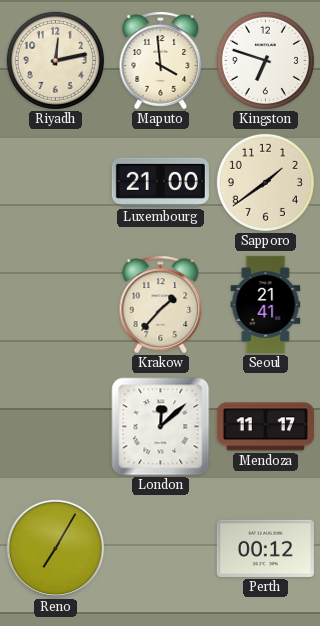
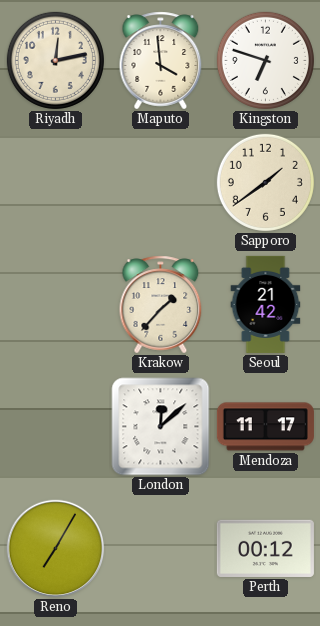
Luxembourg: 21:00 -> none
Seoul: 21:41 -> 21:42
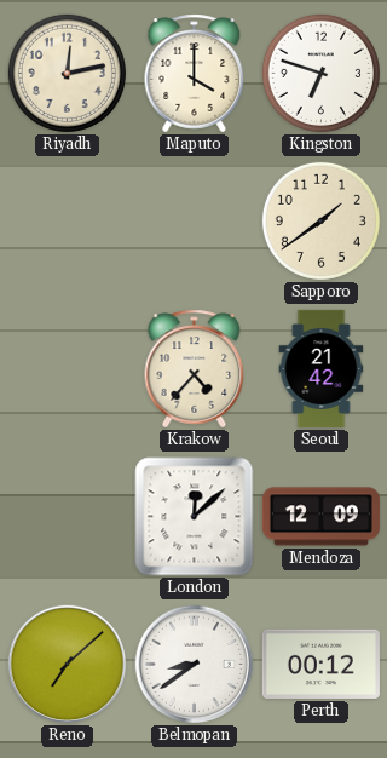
Maputo: 3:59 -> 4:00
Krakow: 1:37 -> 4:37
Mendoza: 11:17 -> 12:09
Reno: 7:05 -> 7:08
Belmopan: none -> 8:39
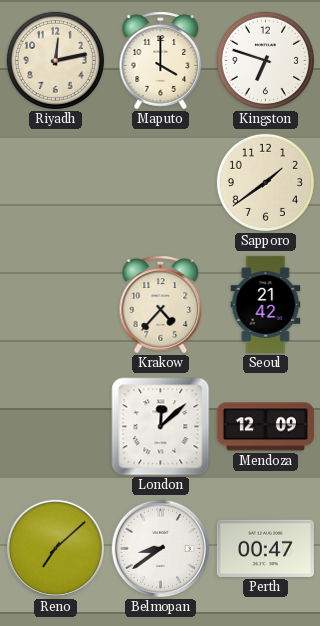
Perth: 00:12 -> 00:47
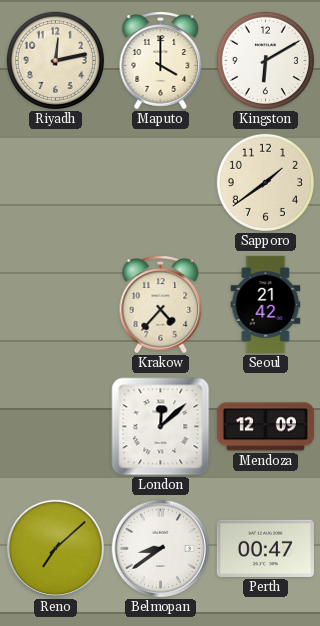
Kingston: 6:48 -> 6:10
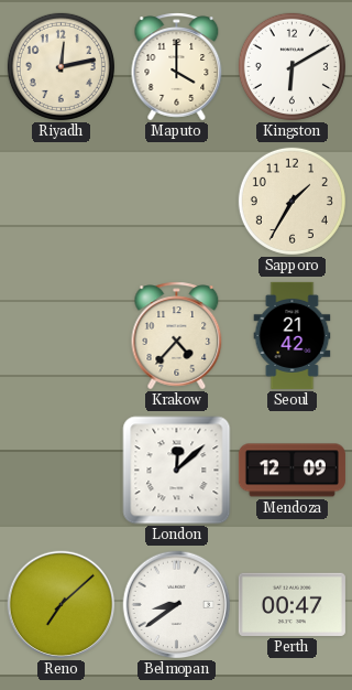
Sapporo: 1:39 -> 1:35
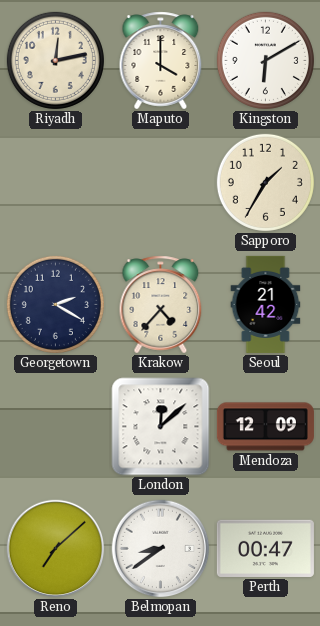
Georgetown: none -> 2:20
